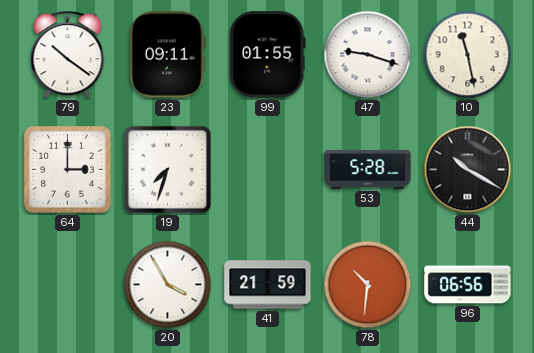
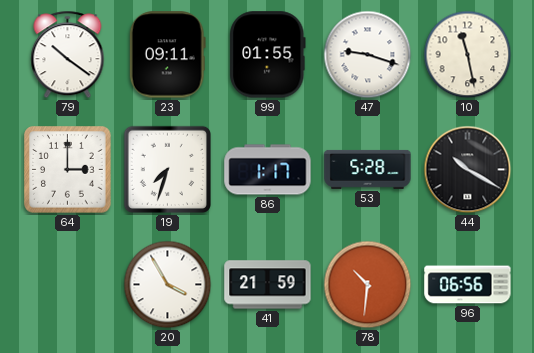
86: none -> 1:17
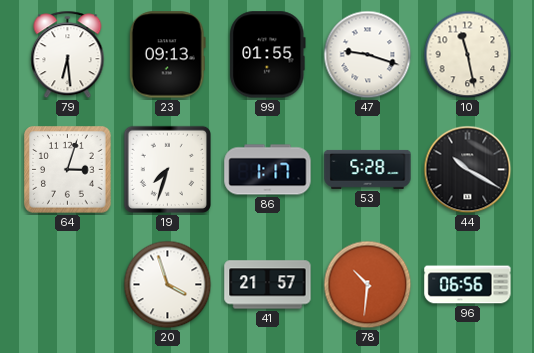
79: 10:21 -> 6:29
23: 09:11 -> 09:13
64: 3:00 -> 3:03
20: 3:55 -> 3:57
41: 21:59 -> 21:57
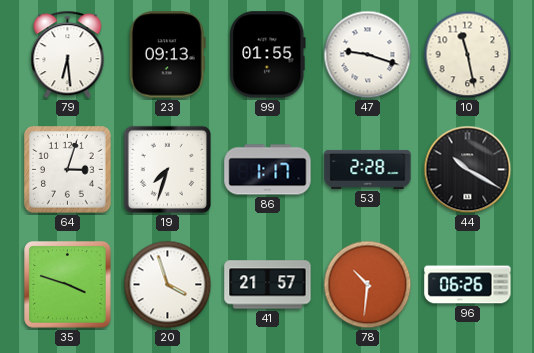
53: 5:28 -> 2:28
35: none -> 3:48
96: 06:56 -> 06:26
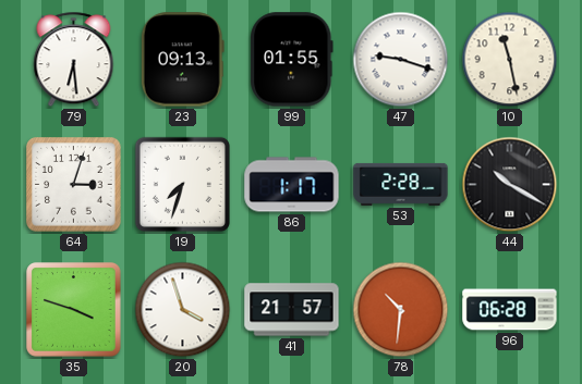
96: 06:26 -> 06:28
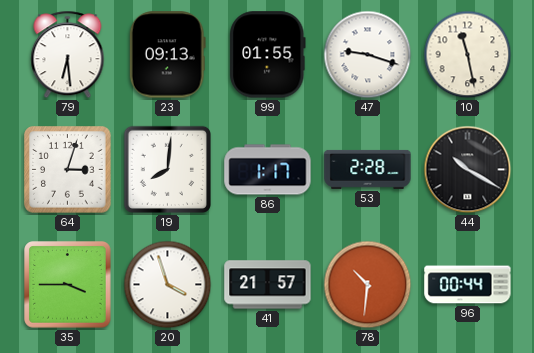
19: 7:33 -> 8:01
35: 3:48 -> 3:45
96: 06:28 -> 00:44
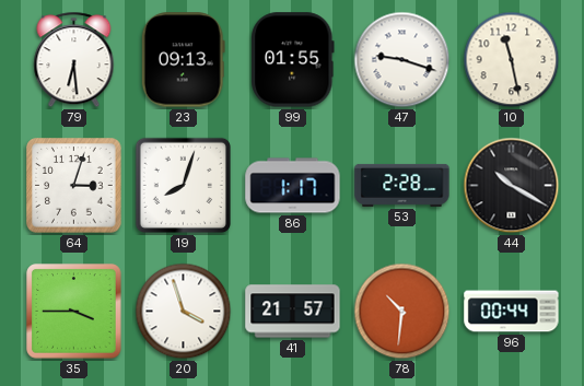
19: 8:01 -> 8:03
